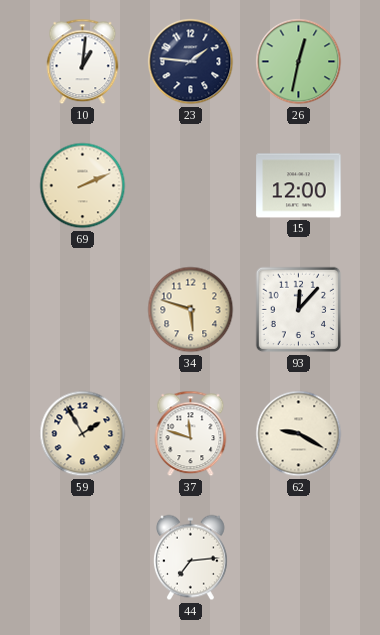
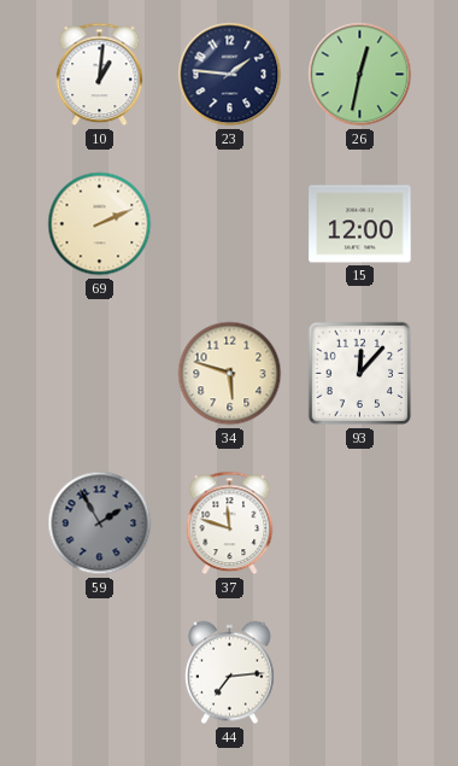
59 dial: cream -> grey
62: 9:20 -> none
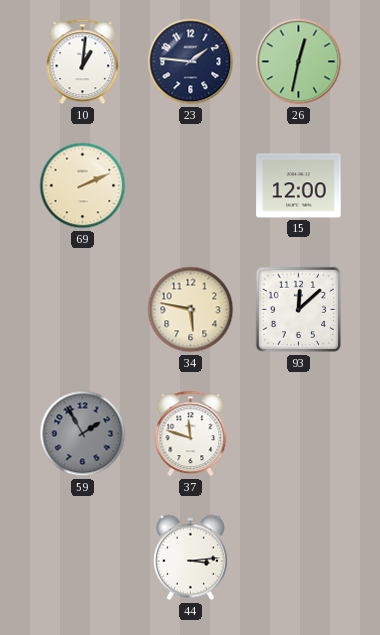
34: 5:48 -> 5:47
93: 12:07 -> 12:08
44: 7:14 -> 3:14
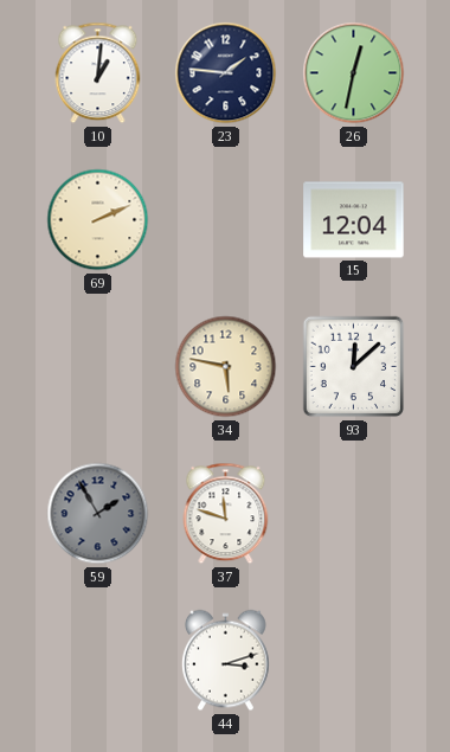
15: 12:00 -> 12:04
44: 3:14 -> 3:12
